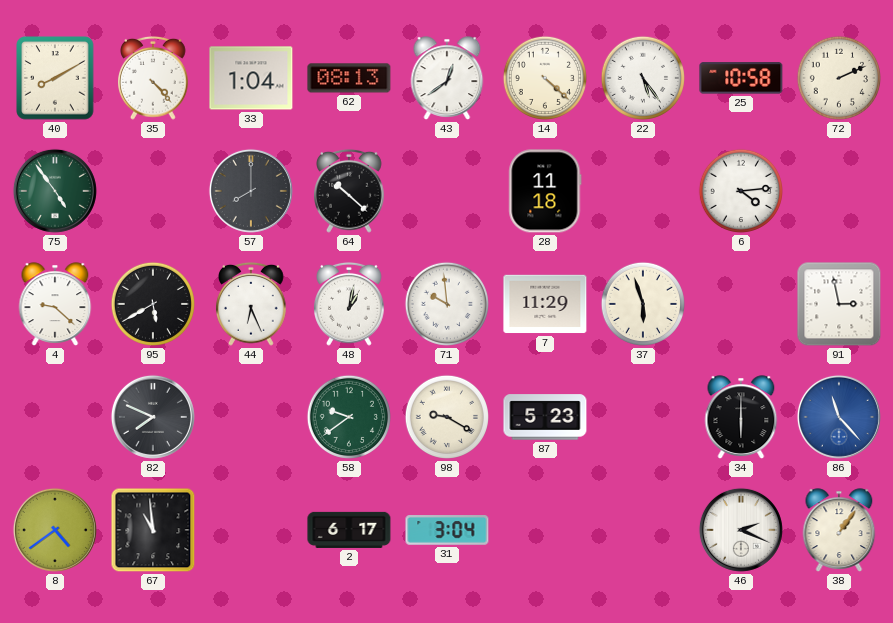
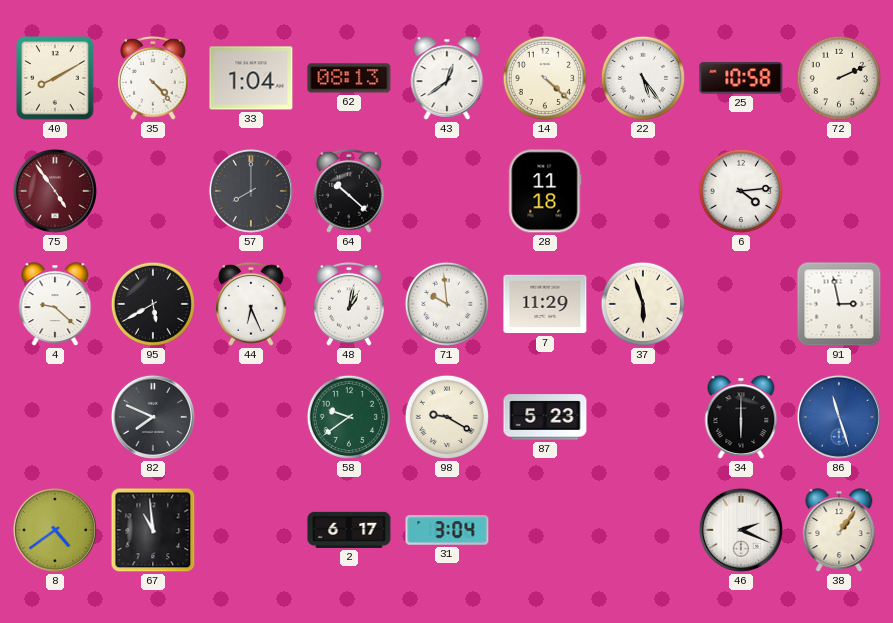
75 dial: green -> burgundy
86: 11:23 -> 11:27
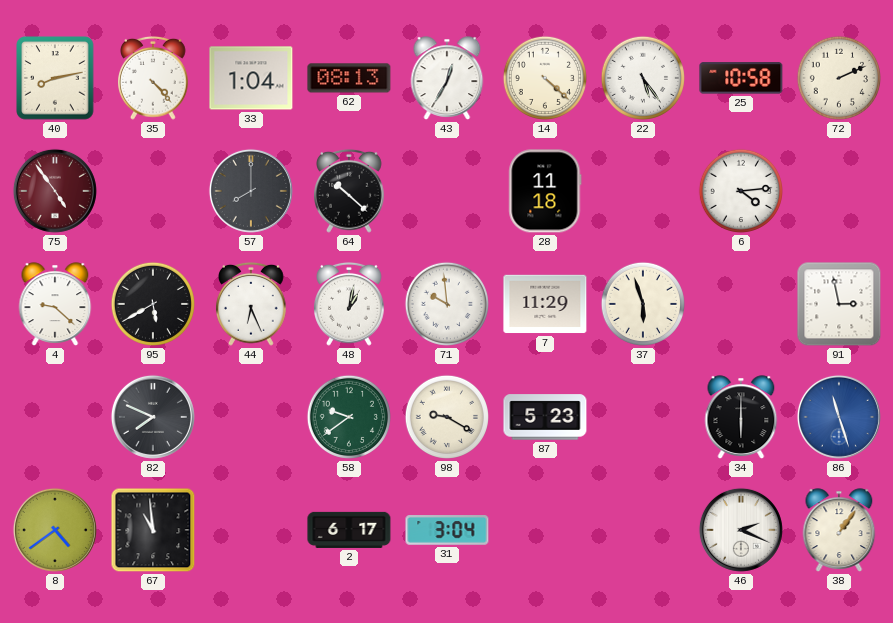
40: 8:10 -> 8:13
43: 12:39 -> 12:35
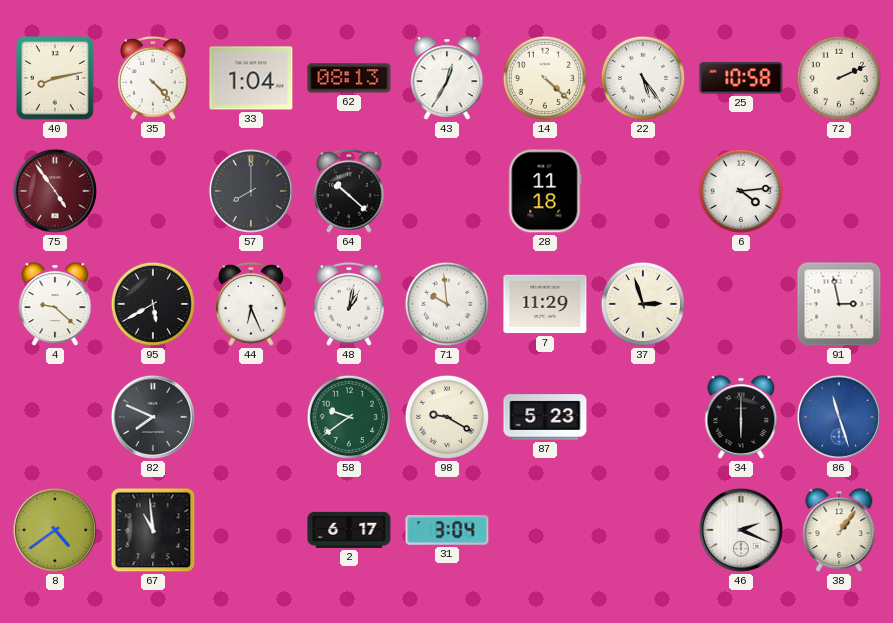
37: 5:57 -> 2:57
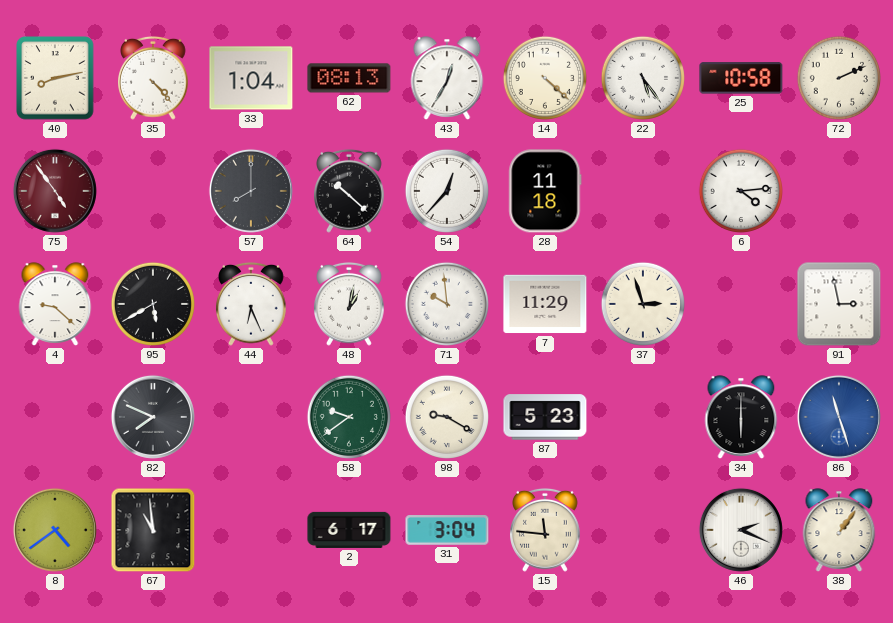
54: none -> 12:37
15: none -> 11:46
